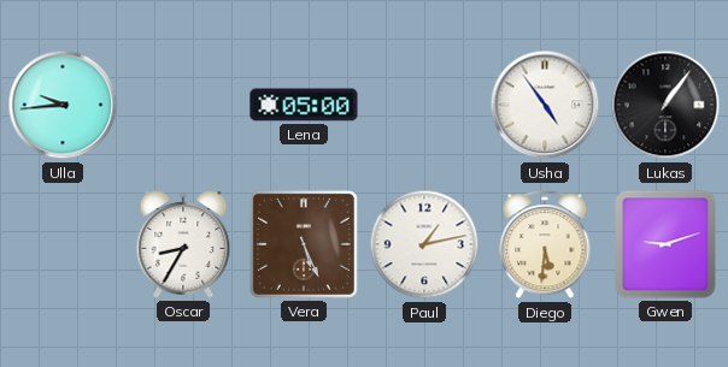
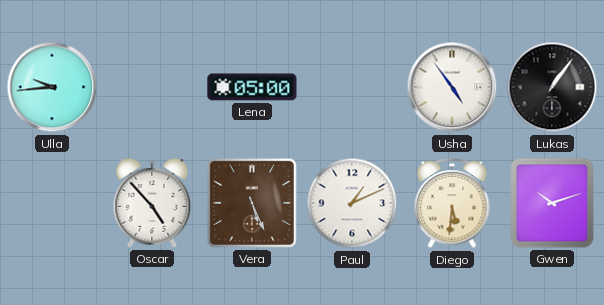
Oscar: 8:35 -> 4:53
Paul: 1:13 -> 1:11
Gwen: 9:12 -> 10:12
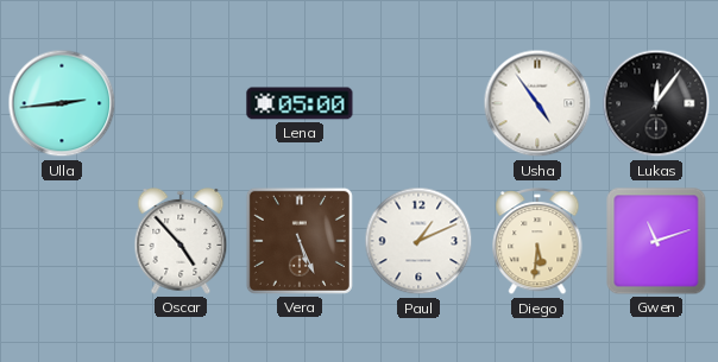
Ulla: 9:44 -> 2:44
Lukas: 1:06 -> 12:06
Gwen: 10:12 -> 11:12
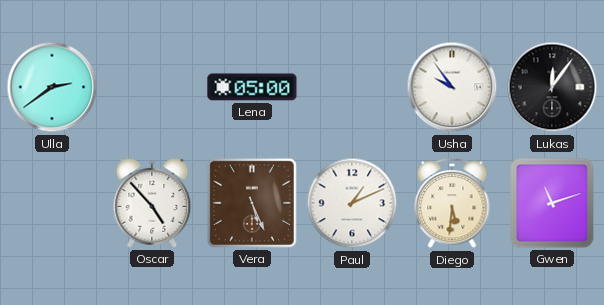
Ulla: 2:44 -> 2:39
Usha: 4:54 -> 9:54
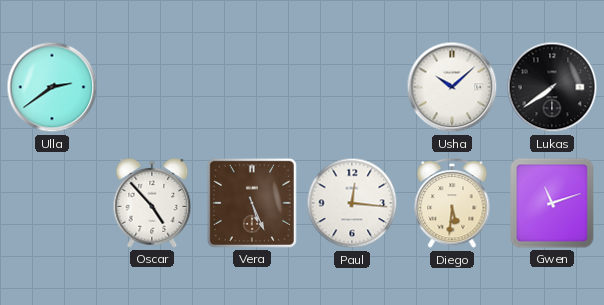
Lena: 05:00 -> none
Usha: 9:54 -> 10:08
Lukas: 12:06 -> 7:39
Paul: 1:11 -> 12:16
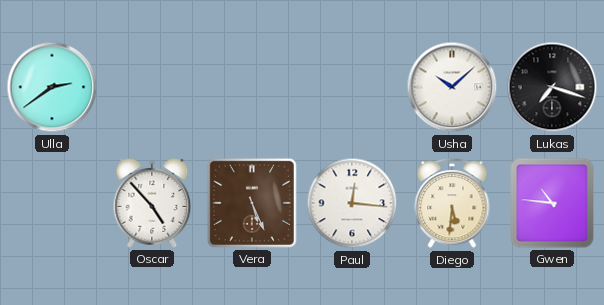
Lukas: 7:39 -> 7:18
Gwen: 11:12 -> 10:46
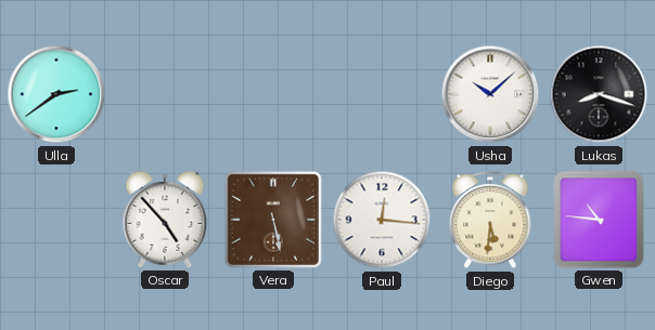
Lukas: 7:18 -> 8:18
Vera: 5:26 -> 5:28
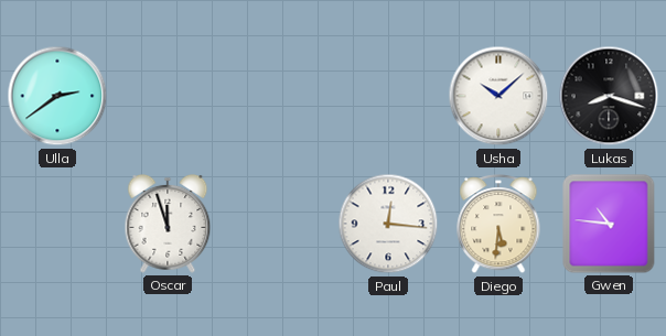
Oscar: 4:53 -> 11:57
Vera: 5:28 -> none
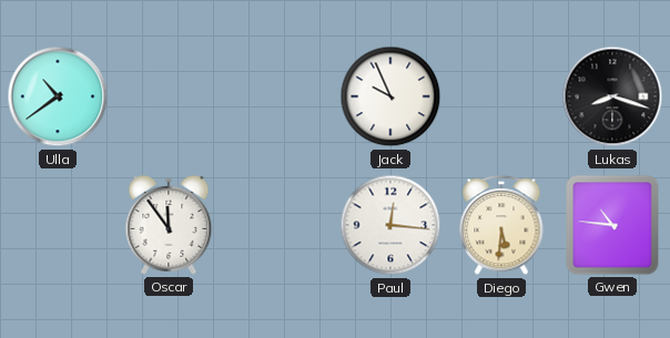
Ulla: 2:39 -> 10:39
Jack: none -> 9:56
Usha: 10:08 -> none
Oscar: 11:57 -> 11:54
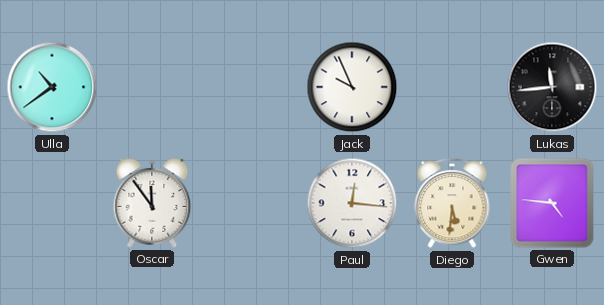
Lukas: 8:18 -> 11:44
Gwen: 10:46 -> 4:46
